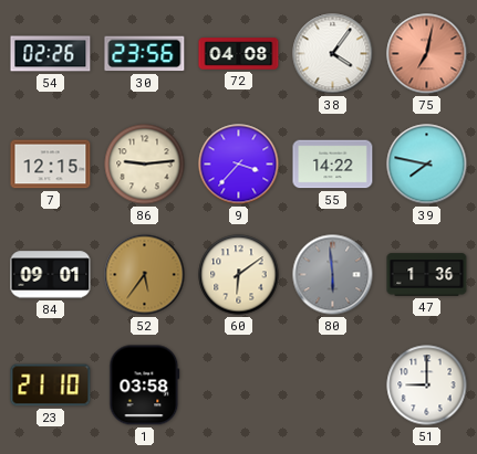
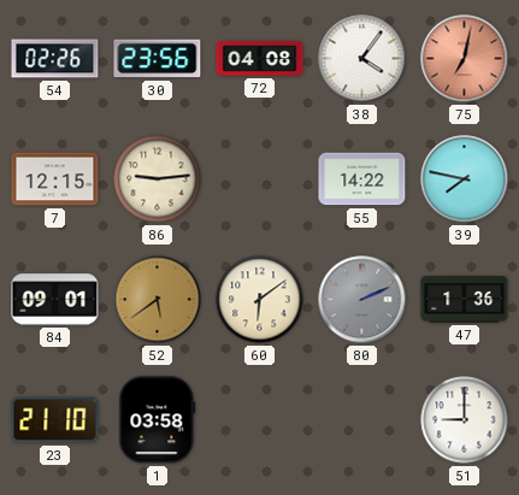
9: 3:37 -> none
52: 5:36 -> 5:39
80: 5:59 -> 2:11
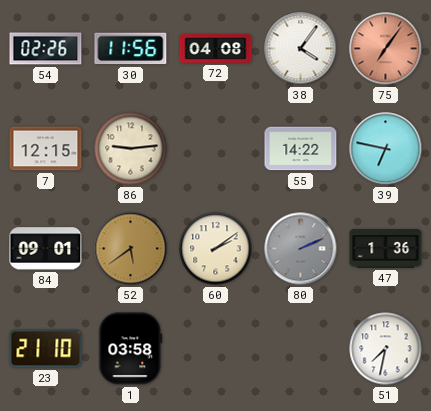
30: 23:56 -> 11:56
75: 7:02 -> 7:06
39: 7:47 -> 6:47
60: 6:09 -> 2:09
51: 9:00 -> 7:32
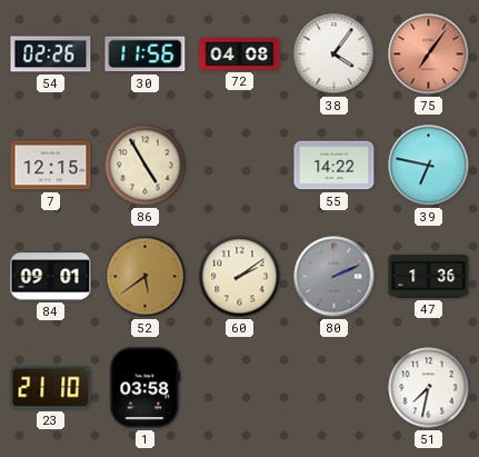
86: 9:14 -> 4:55
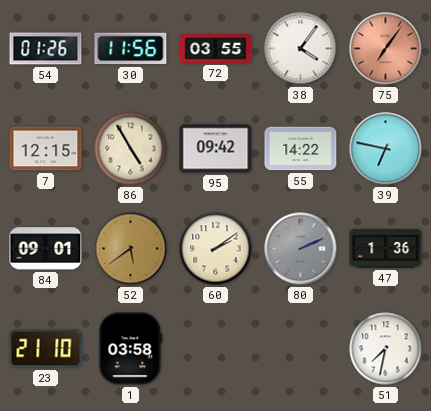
54: 02:26 -> 01:26
72: 04:08 -> 03:55
95: none -> 09:42
